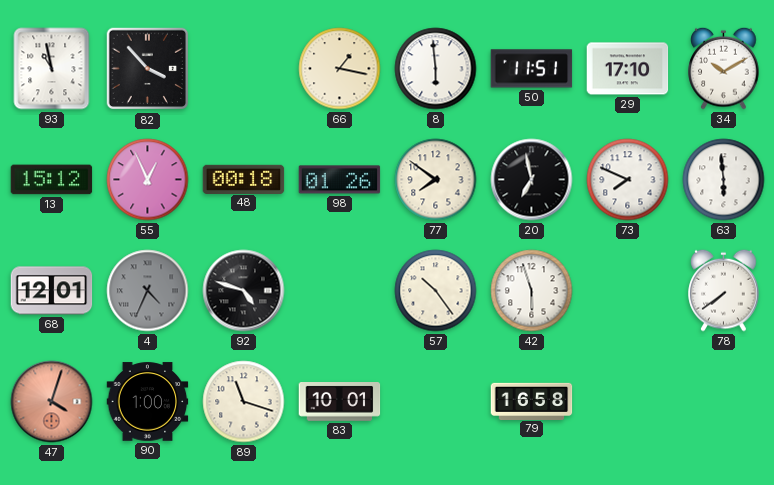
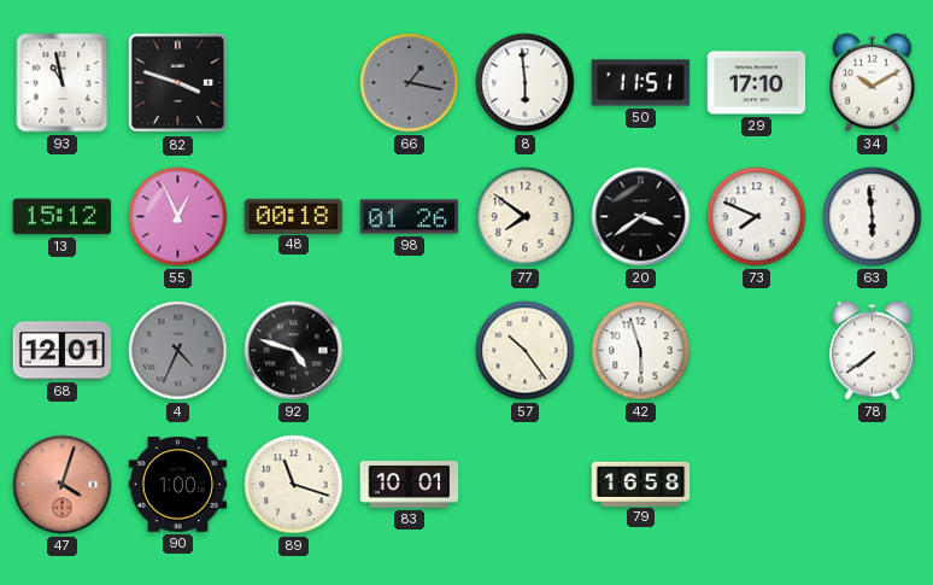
82: 3:53 -> 3:48
66 dial: cream -> grey
20: 6:58 -> 3:39
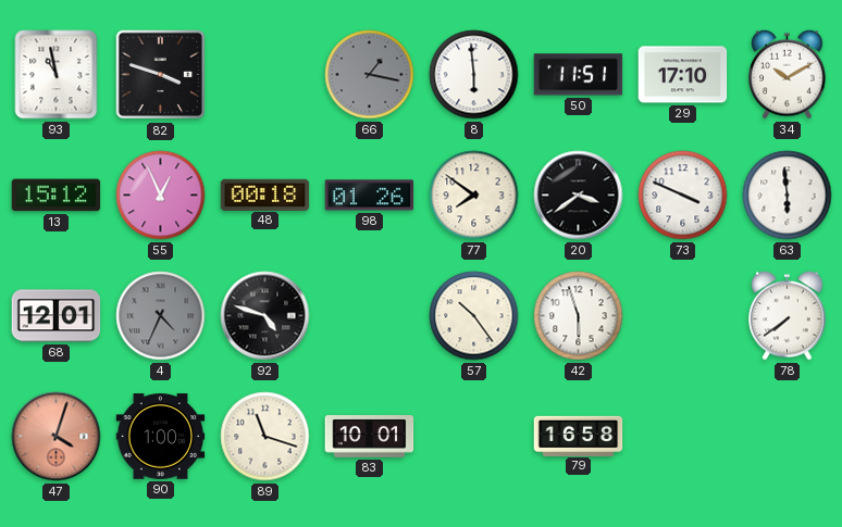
73: 7:49 -> 3:49
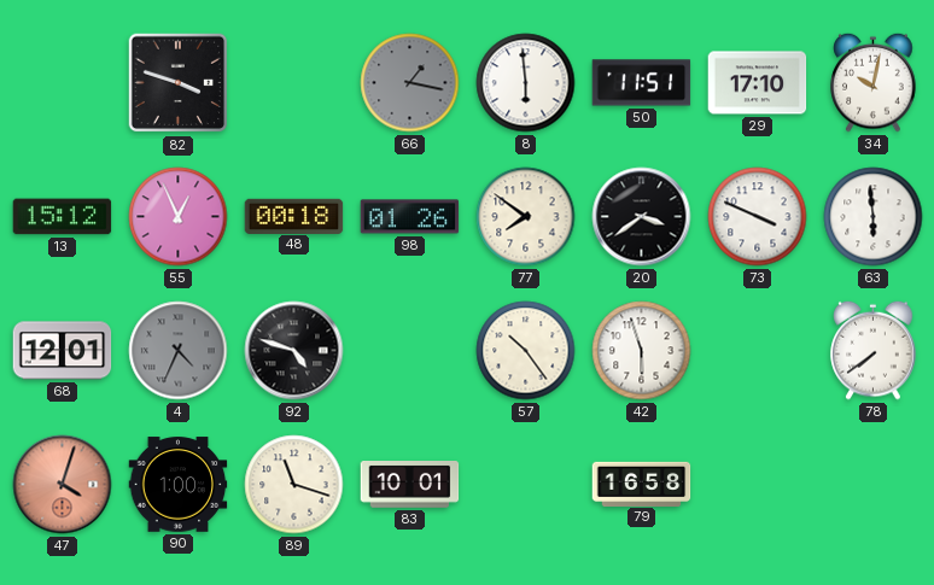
93: 10:58 -> none
34: 10:10 -> 10:02
